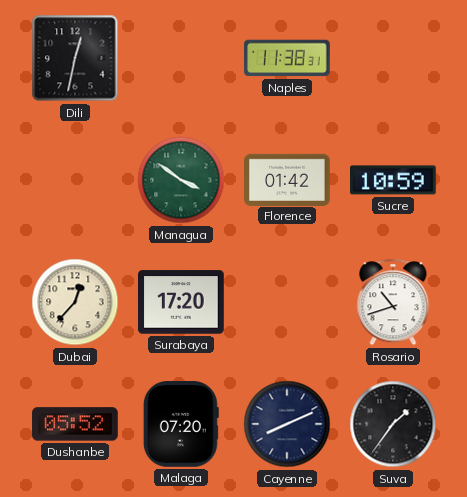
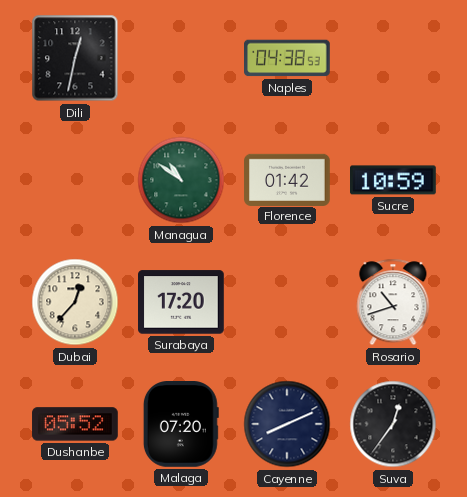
Naples: 11:38 -> 04:38
Managua: 3:51 -> 10:51
Suva: 1:36 -> 12:36
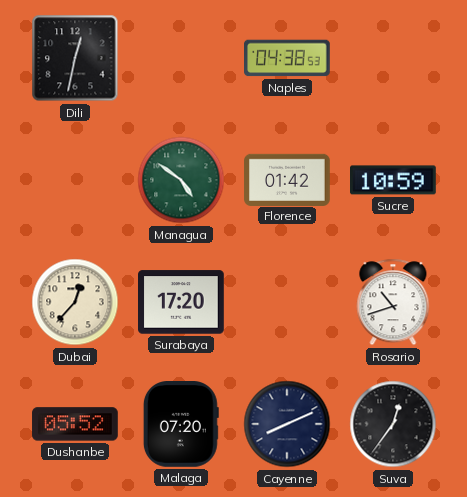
Managua: 10:51 -> 4:51
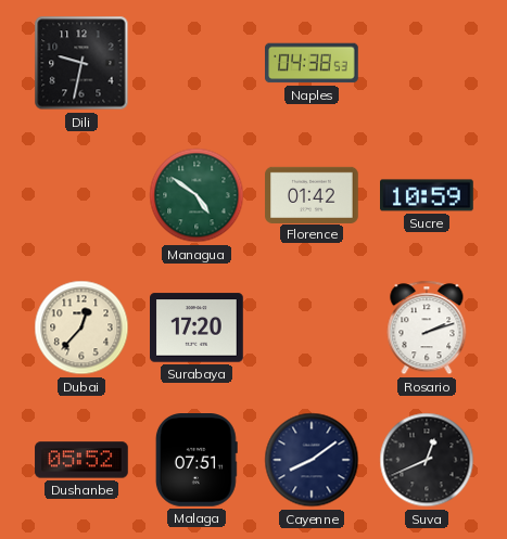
Dili: 12:32 -> 9:32
Rosario: 10:42 -> 2:12
Malaga: 07:20 -> 07:51
Cayenne: 8:11 -> 8:09
Suva: 12:36 -> 12:41
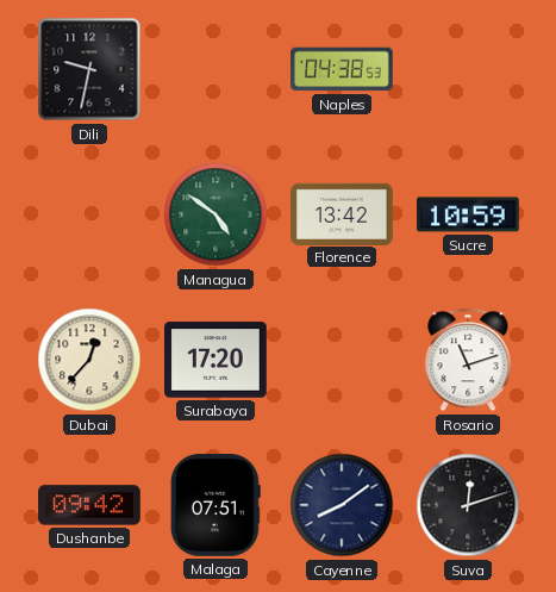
Florence: 01:42 -> 13:42
Rosario: 2:12 -> 11:12
Dushanbe: 05:52 -> 09:42
Suva: 12:41 -> 12:12
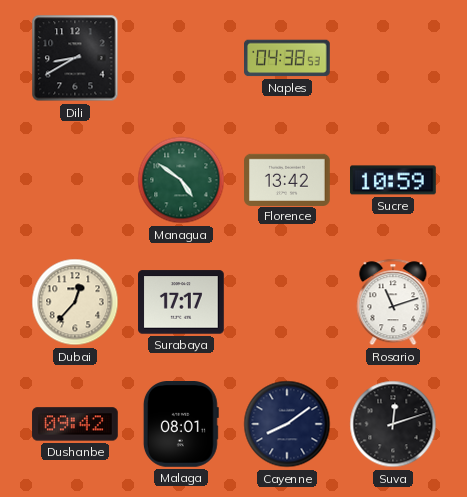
Dili: 9:32 -> 8:40
Surabaya: 17:20 -> 17:17
Malaga: 07:51 -> 08:01
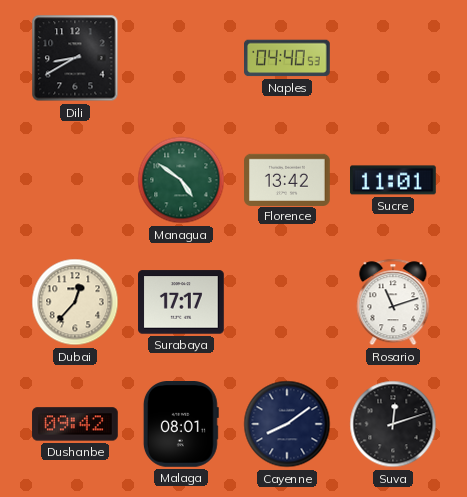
Naples: 04:38 -> 04:40
Sucre: 10:59 -> 11:01
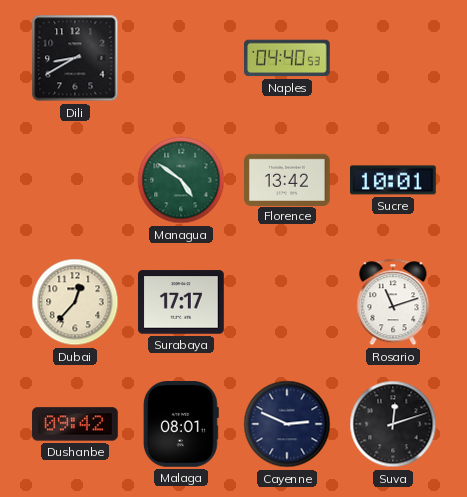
Sucre: 11:01 -> 10:01
Cayenne: 8:09 -> 2:49
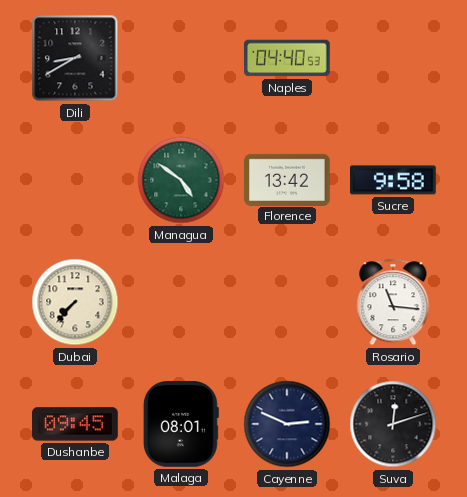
Sucre: 10:01 -> 9:58
Dubai: 12:37 -> 7:37
Surabaya: 17:17 -> none
Rosario: 11:12 -> 11:16
Dushanbe: 09:42 -> 09:45
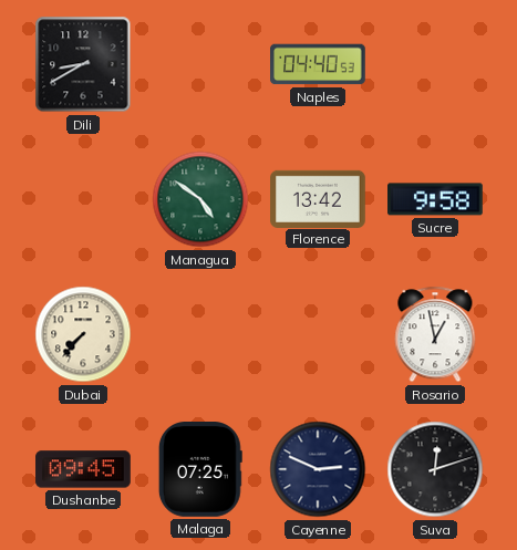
Rosario: 11:16 -> 12:58
Malaga: 08:01 -> 07:25
